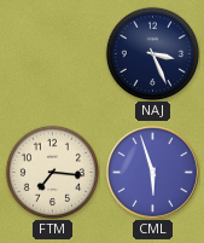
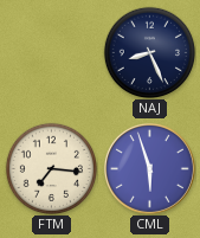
NAJ: 3:26 -> 8:26
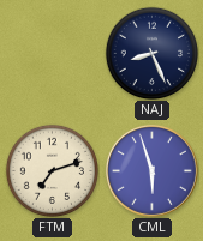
FTM: 7:16 -> 7:12
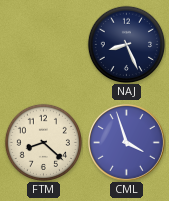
FTM: 7:12 -> 8:22
CML: 5:57 -> 3:57
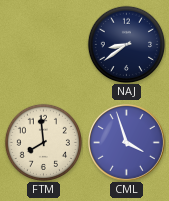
NAJ: 8:26 -> 8:39
FTM: 8:22 -> 7:59
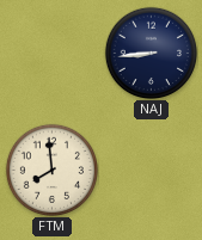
NAJ: 8:39 -> 8:44
CML: 3:57 -> none
